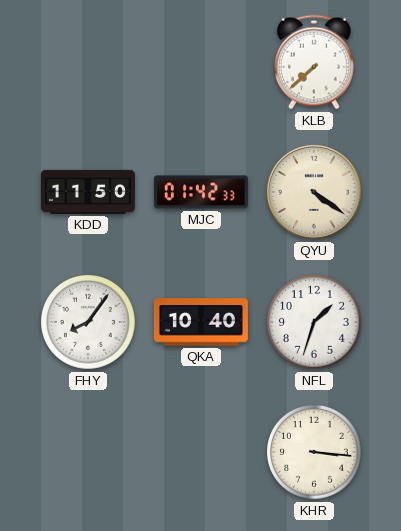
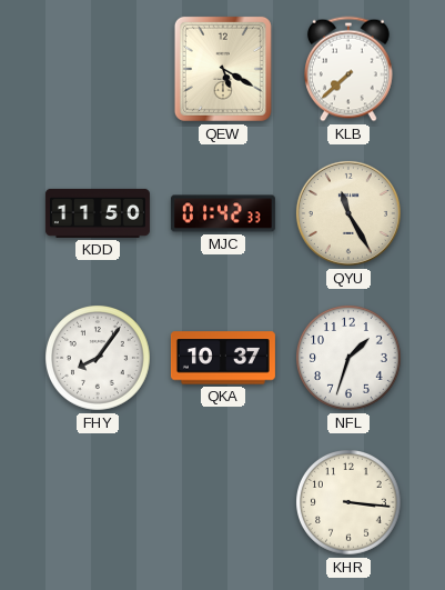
QEW: none -> 5:20
QYU: 4:21 -> 11:25
QKA: 10:40 -> 10:37
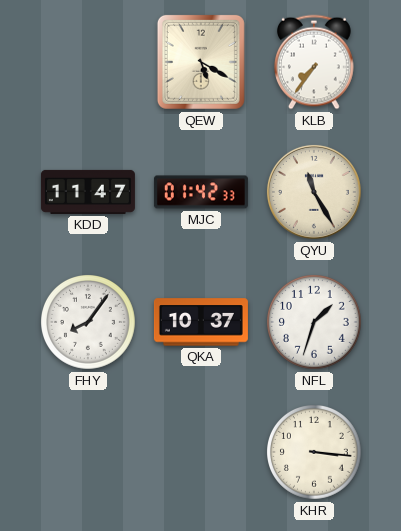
KLB: 7:38 -> 7:36
KDD: 11:50 -> 11:47
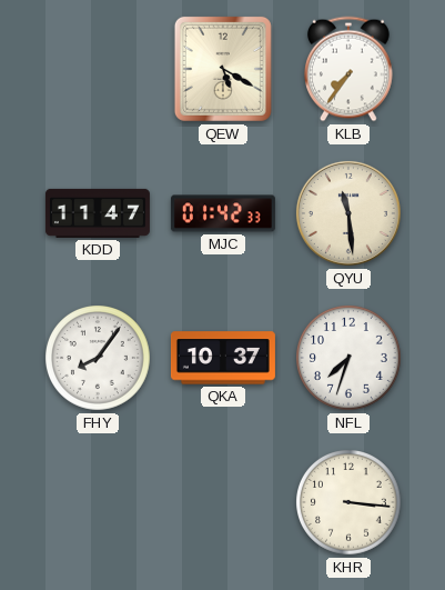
QYU: 11:25 -> 11:29
NFL: 1:33 -> 7:33
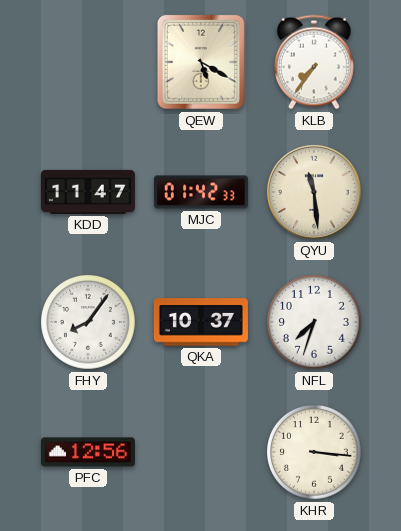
PFC: none -> 12:56
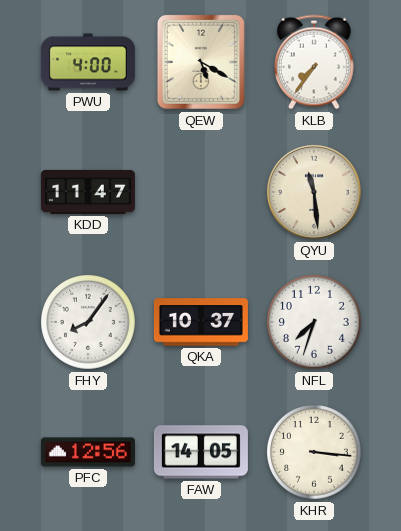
PWU: none -> 4:00
MJC: 01:42 -> none
FAW: none -> 14:05
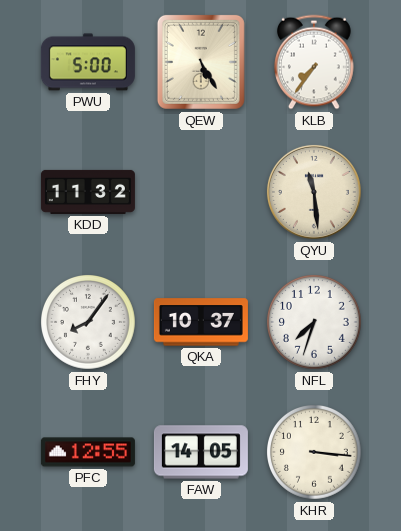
PWU: 4:00 -> 5:00
QEW: 5:20 -> 5:25
KDD: 11:47 -> 11:32
PFC: 12:56 -> 12:55
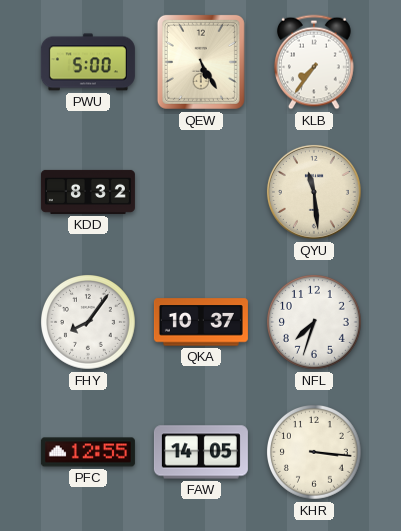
KDD: 11:32 -> 8:32
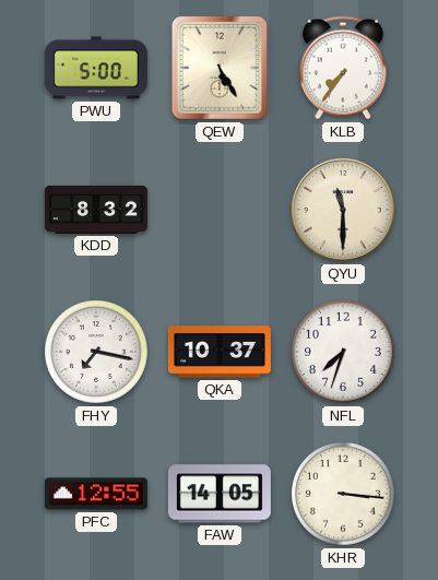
QYU: 11:29 -> 11:30
FHY: 8:06 -> 7:17
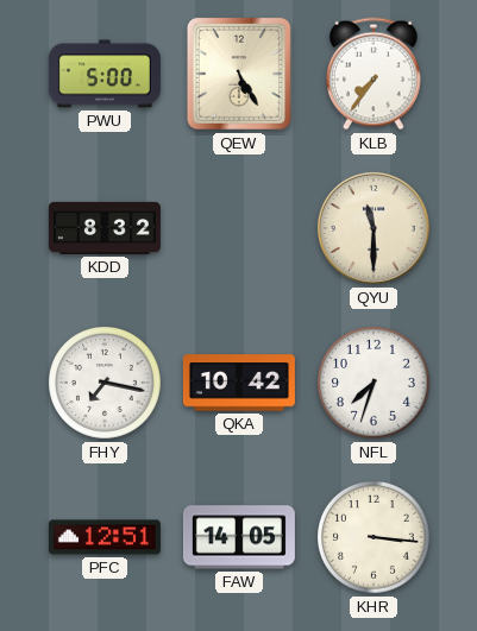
QKA: 10:37 -> 10:42
PFC: 12:55 -> 12:51
